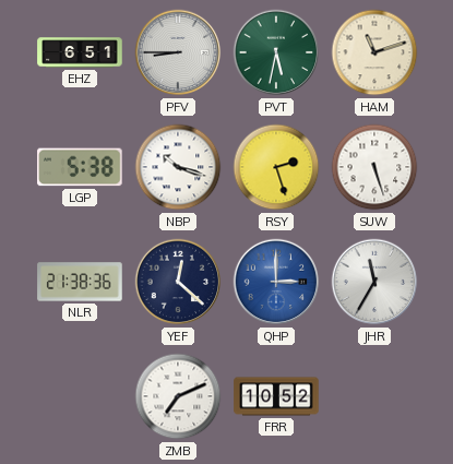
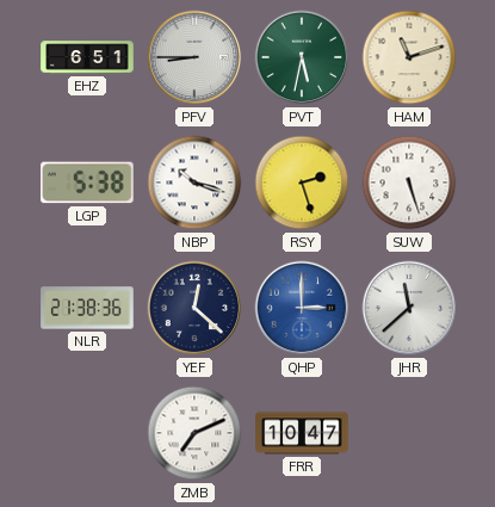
JHR: 11:35 -> 11:38
FRR: 10:52 -> 10:47
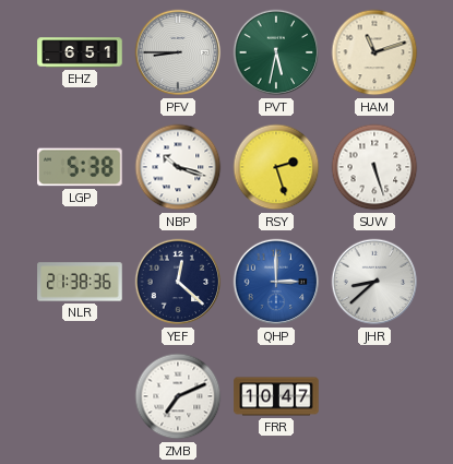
JHR: 11:38 -> 8:38
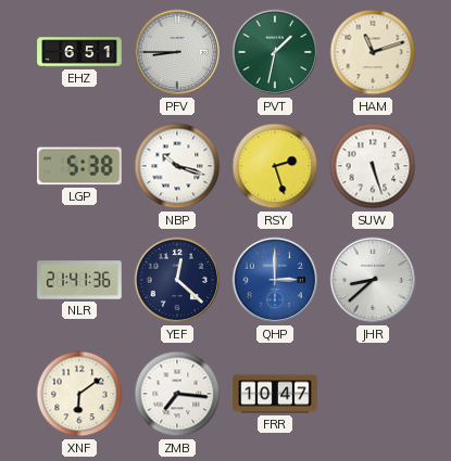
PVT: 5:32 -> 1:32
NLR: 21:38 -> 21:41
XNF: none -> 6:09
ZMB: 7:11 -> 7:16
